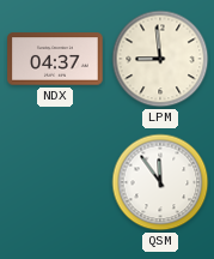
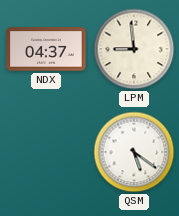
QSM: 11:54 -> 5:21
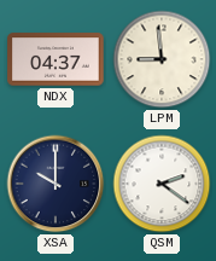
XSA: none -> 10:00
QSM: 5:21 -> 2:21
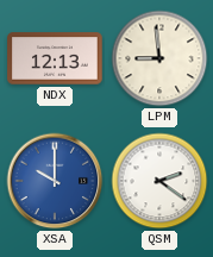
NDX: 04:37 -> 12:13
XSA dial: navy -> blue
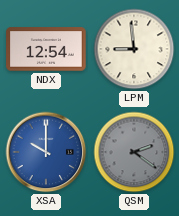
NDX: 12:13 -> 12:54
QSM dial: white -> grey
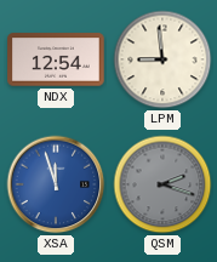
XSA: 10:00 -> 11:57
QSM: 2:21 -> 2:18
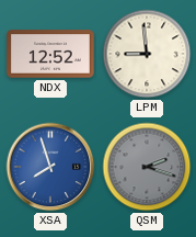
NDX: 12:54 -> 12:52
XSA: 11:57 -> 7:57
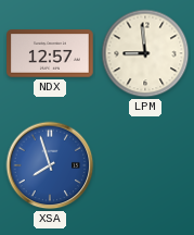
NDX: 12:52 -> 12:57
QSM: 2:18 -> none
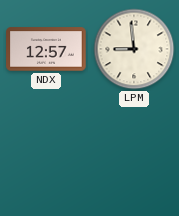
XSA: 7:57 -> none
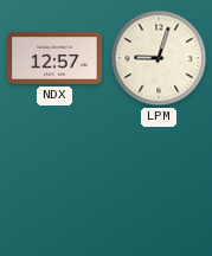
LPM: 8:59 -> 9:03
